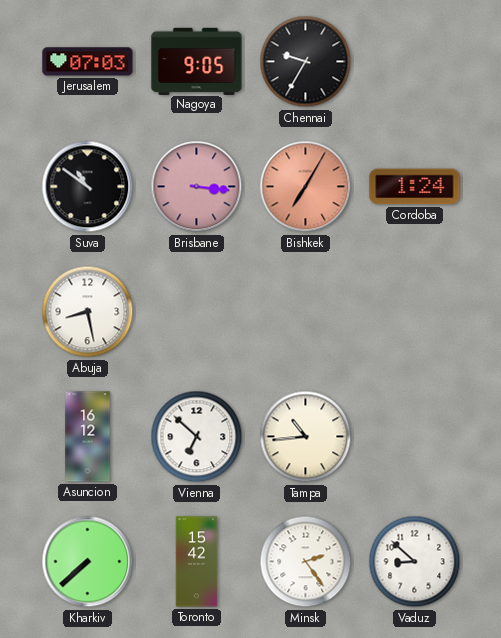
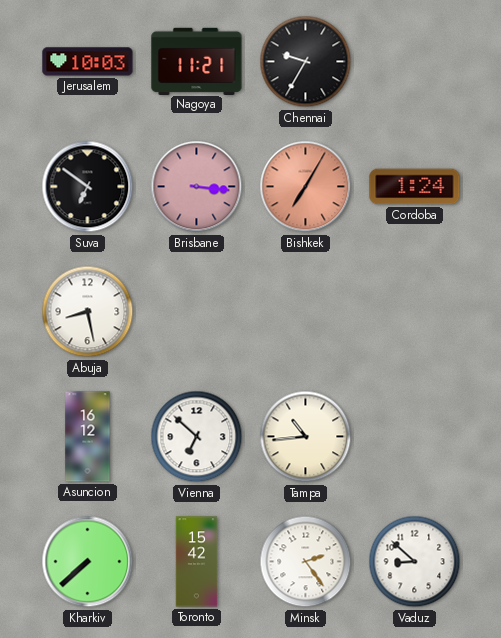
Jerusalem: 07:03 -> 10:03
Nagoya: 9:05 -> 11:21
Suva: 10:51 -> 6:51
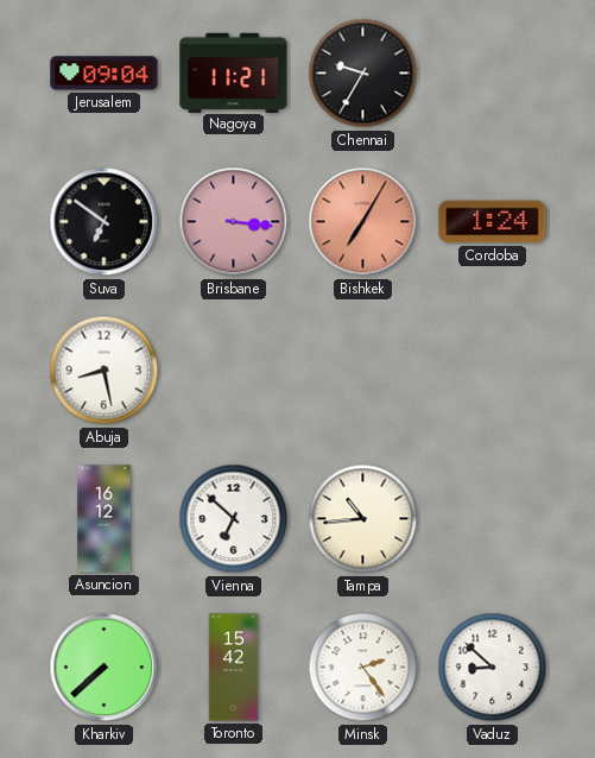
Jerusalem: 10:03 -> 09:04
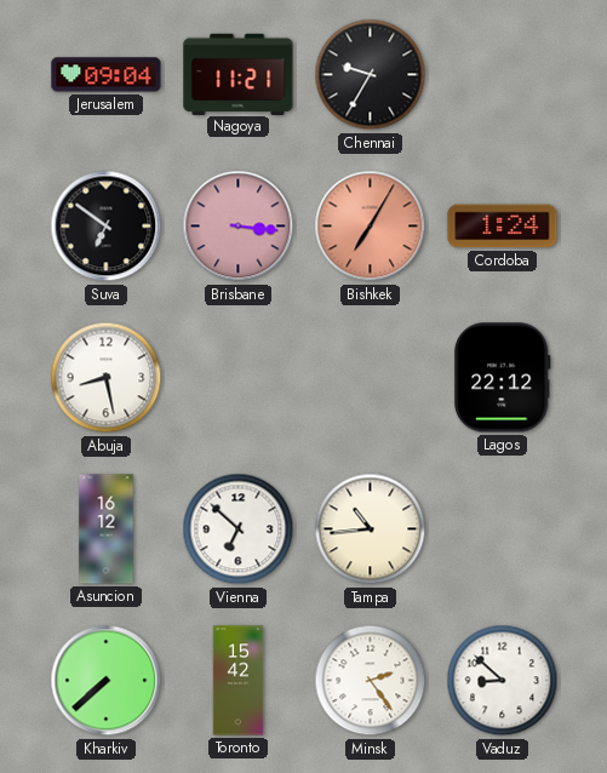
Lagos: none -> 22:12
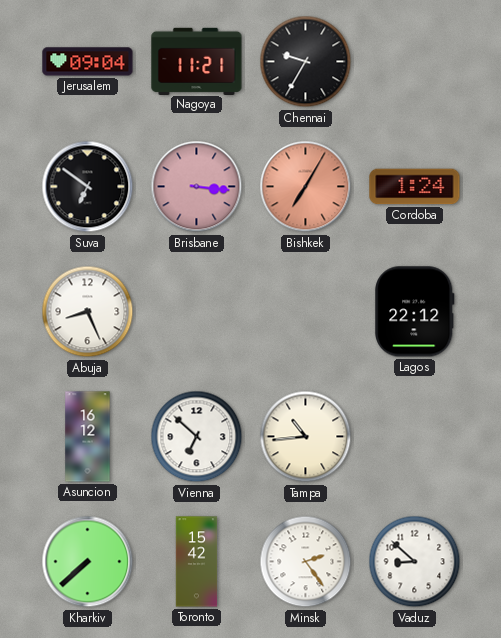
Abuja: 8:28 -> 8:26
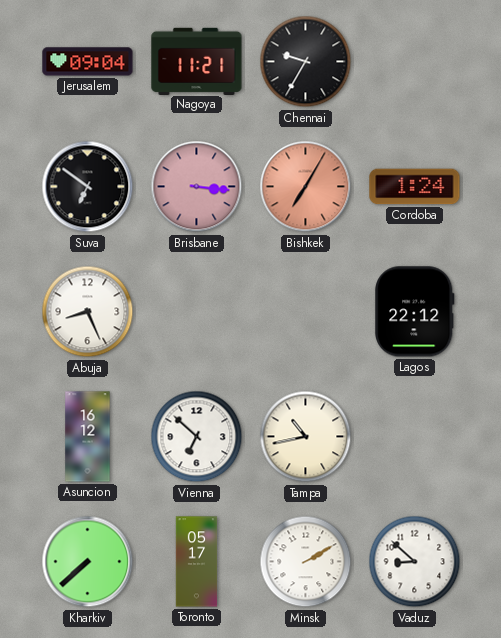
Tampa: 10:44 -> 10:43
Toronto: 15:42 -> 05:17
Minsk: 2:24 -> 2:10
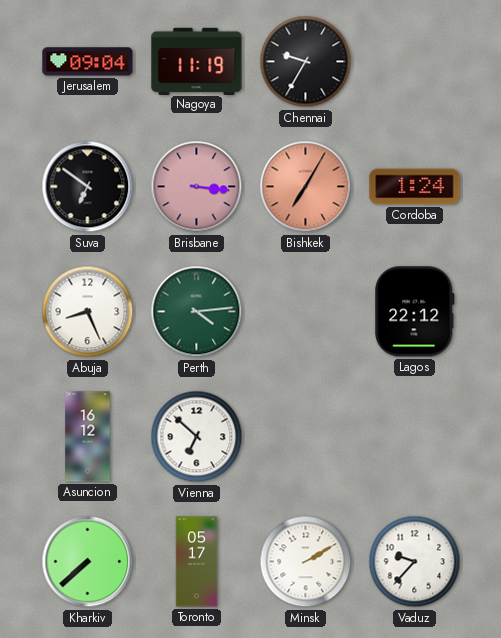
Nagoya: 11:21 -> 11:19
Perth: none -> 4:14
Tampa: 10:43 -> none
Vaduz: 8:52 -> 9:37
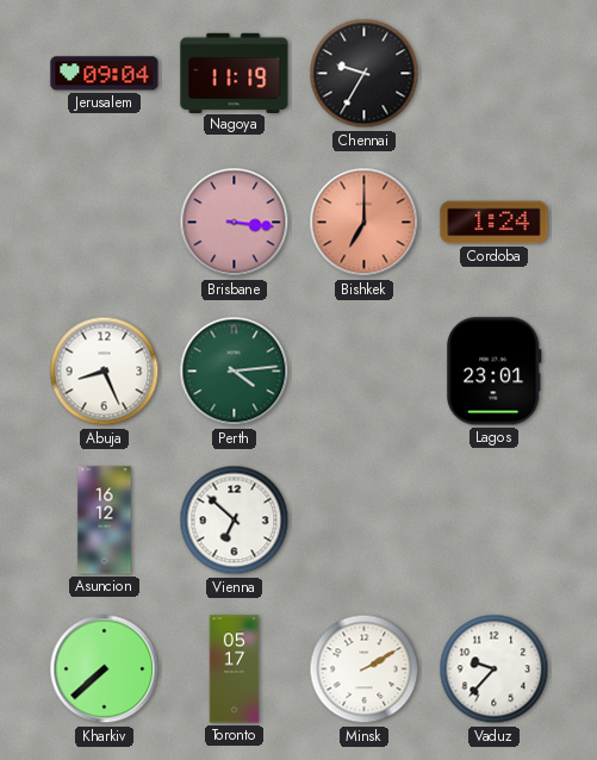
Suva: 6:51 -> none
Bishkek: 7:05 -> 7:00
Lagos: 22:12 -> 23:01
